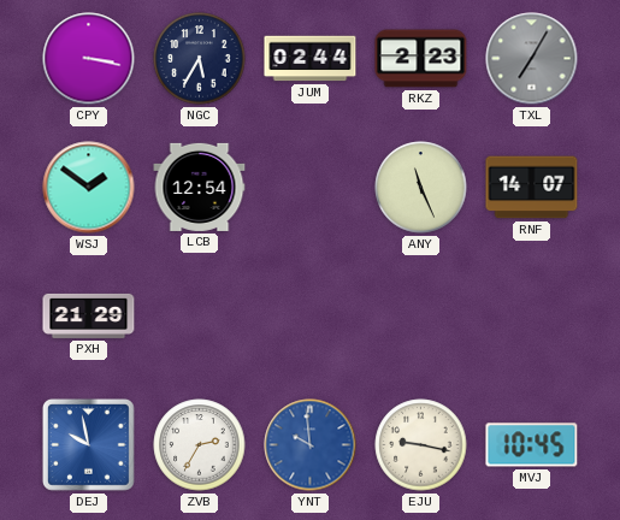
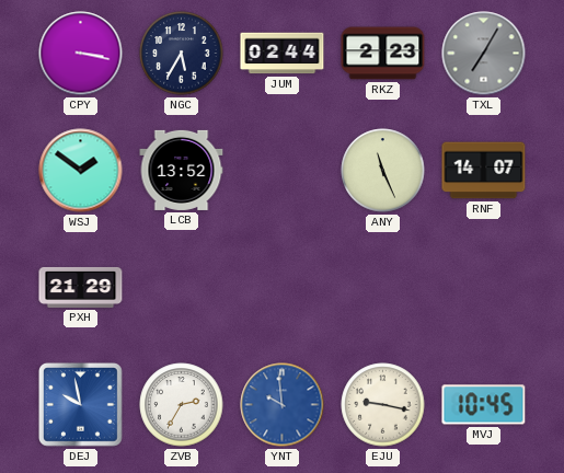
LCB: 12:54 -> 13:52
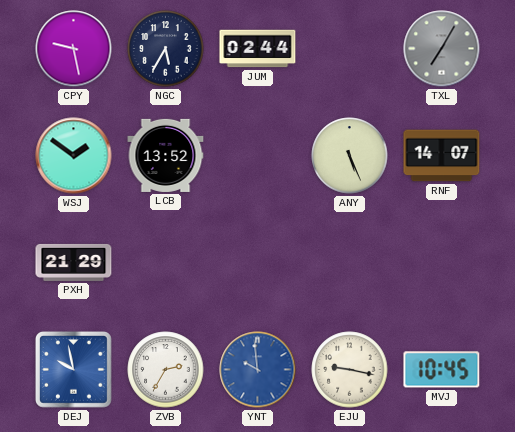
CPY: 3:17 -> 9:28
RKZ: 2:23 -> none
ANY: 11:26 -> 5:26
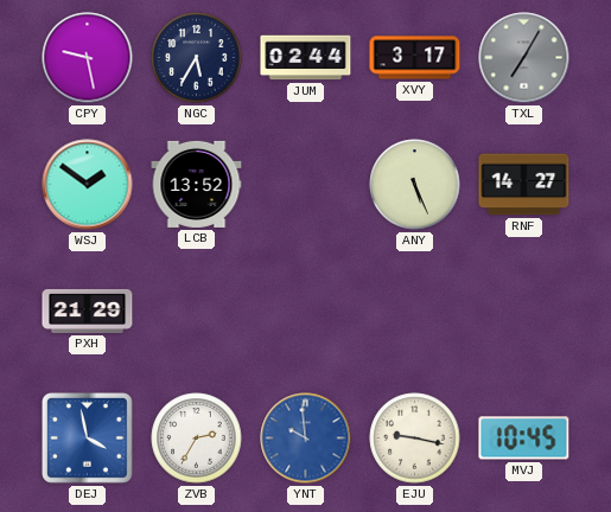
XVY: none -> 3:17
RNF: 14:07 -> 14:27
DEJ: 9:58 -> 3:58
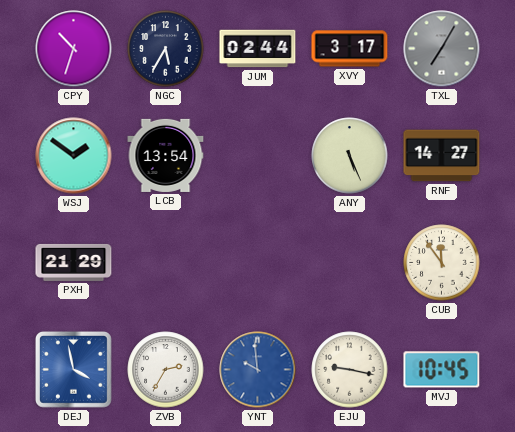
CPY: 9:28 -> 10:33
LCB: 13:52 -> 13:54
CUB: none -> 11:54
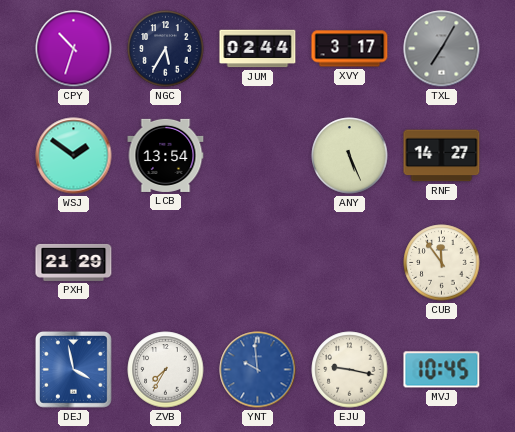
ZVB: 2:35 -> 7:35
